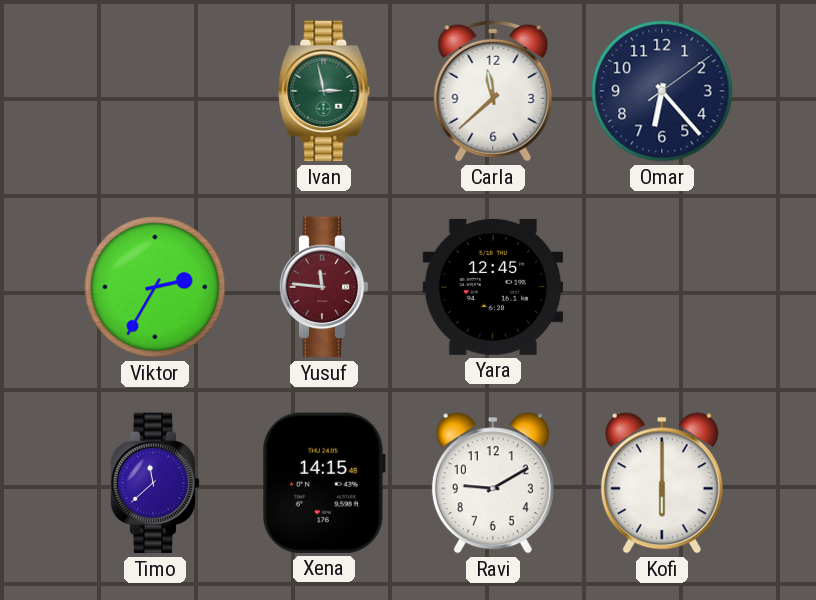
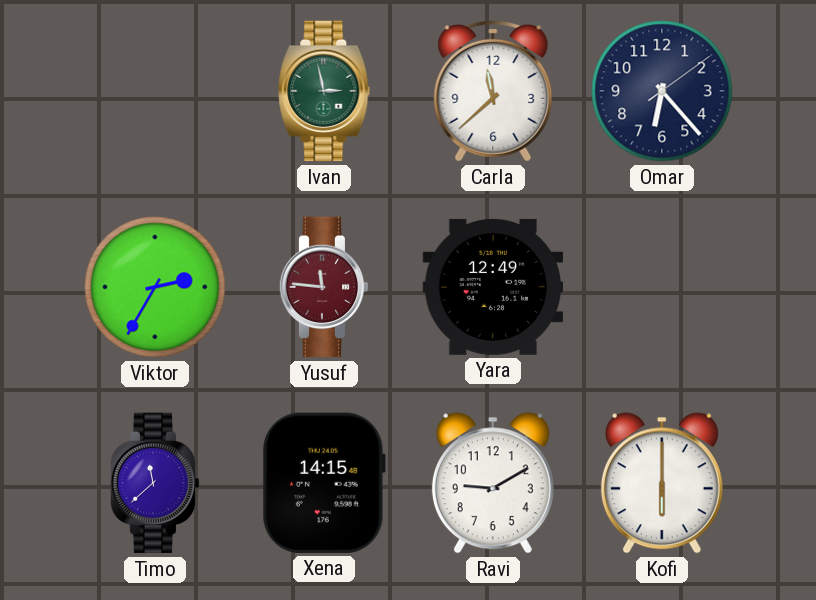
Yara: 12:45 -> 12:49
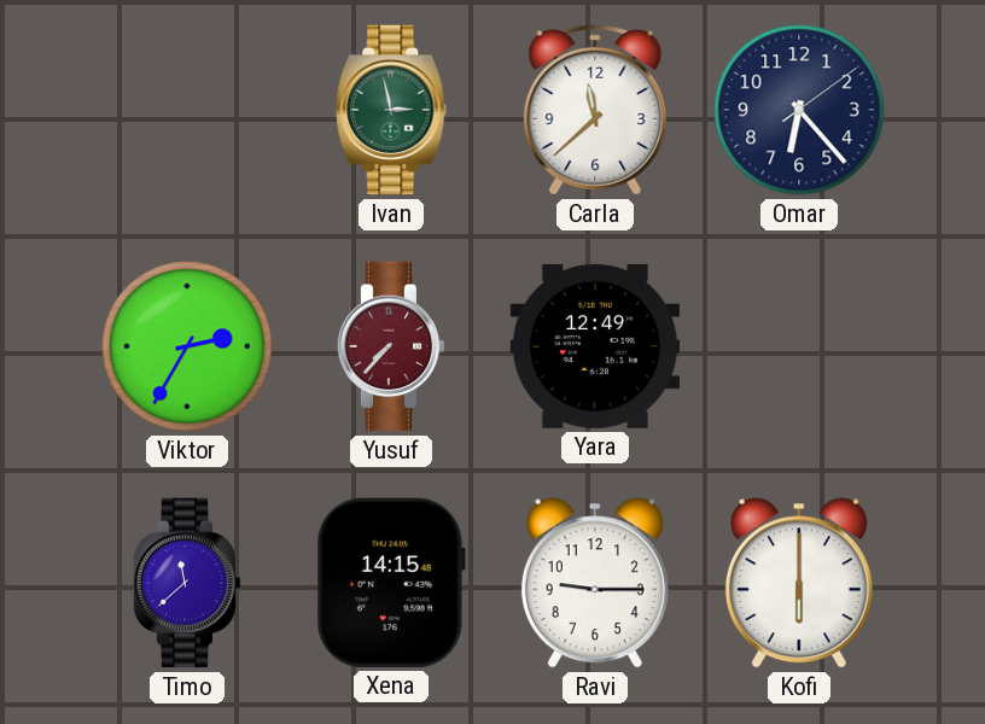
Yusuf: 11:46 -> 7:37
Ravi: 9:10 -> 9:15
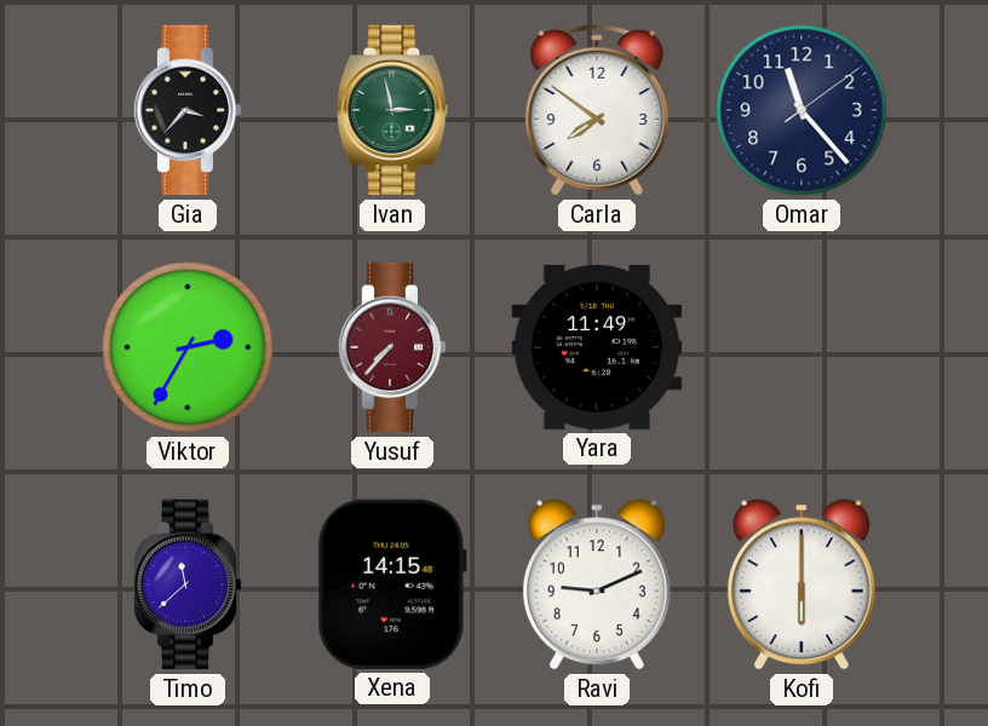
Gia: none -> 3:37
Carla: 11:38 -> 7:51
Omar: 6:23 -> 11:23
Yara: 12:49 -> 11:49
Ravi: 9:15 -> 9:11
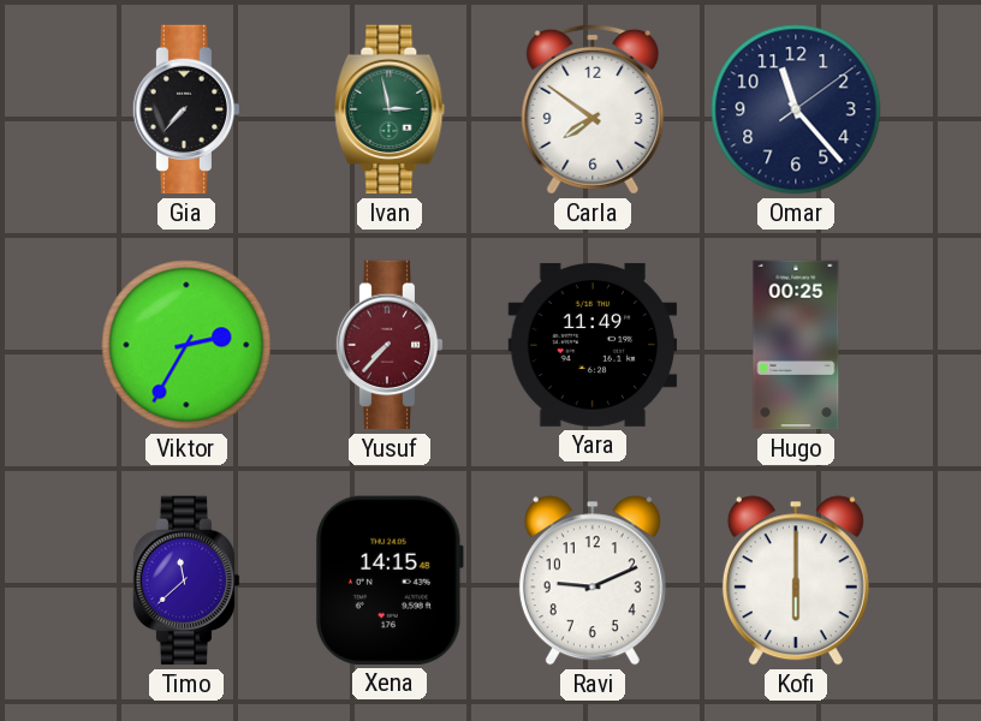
Gia: 3:37 -> 7:37
Hugo: none -> 00:25
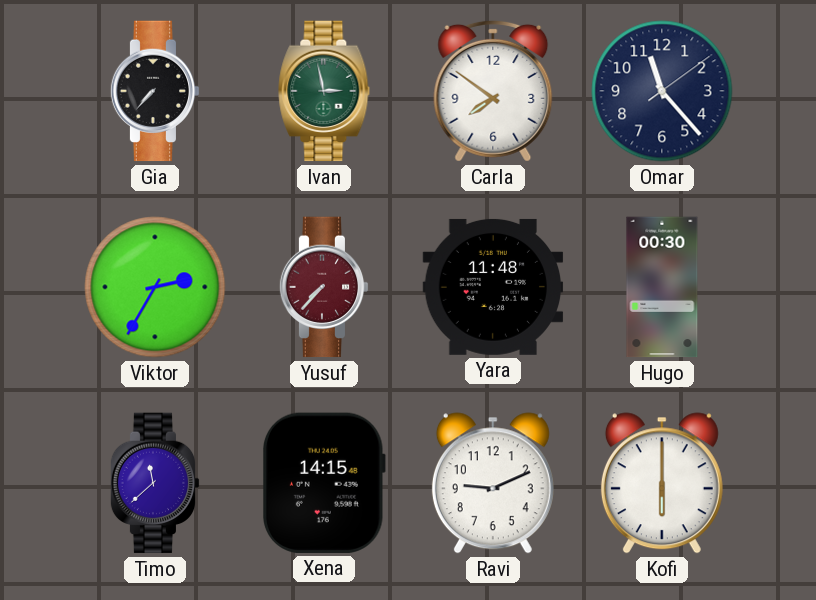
Yara: 11:49 -> 11:48
Hugo: 00:25 -> 00:30
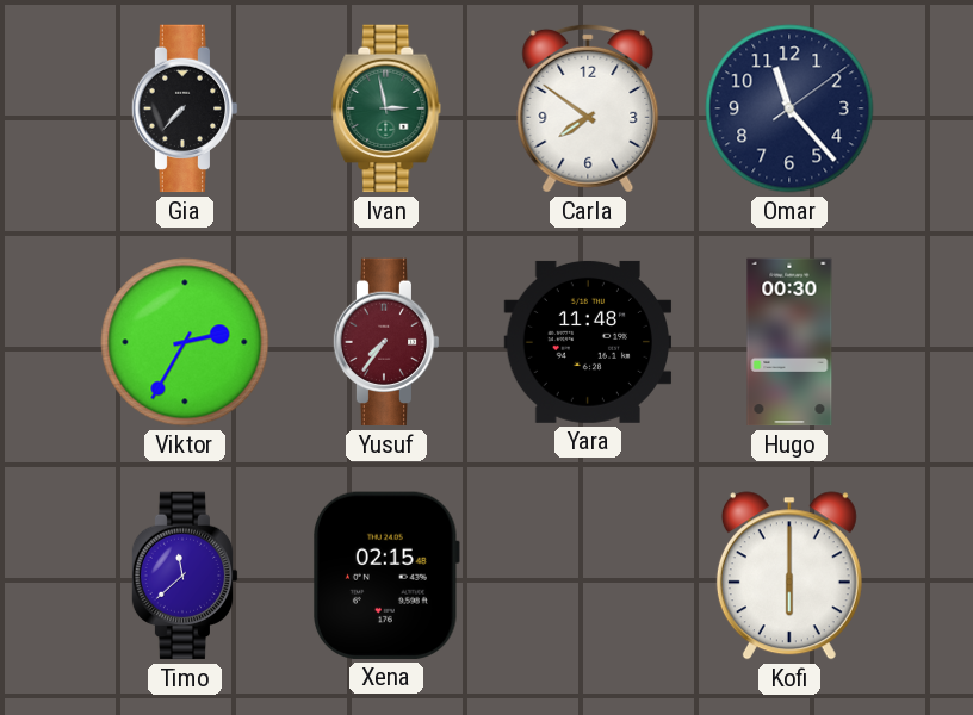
Yusuf: 7:37 -> 7:36
Xena: 14:15 -> 02:15
Ravi: 9:11 -> none
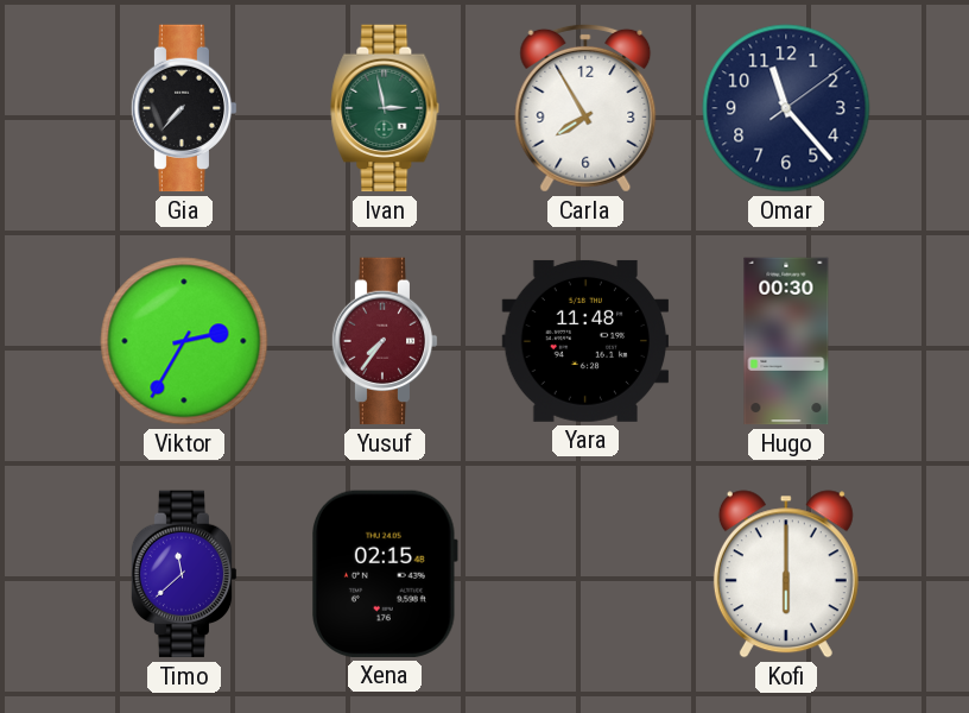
Carla: 7:51 -> 7:55
